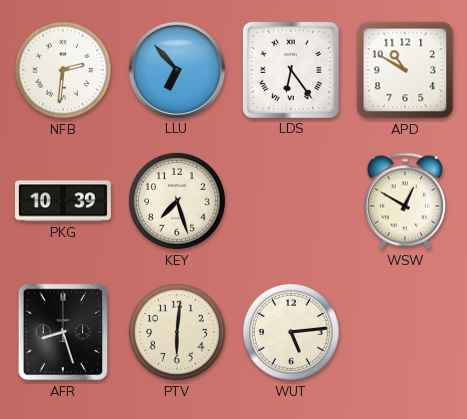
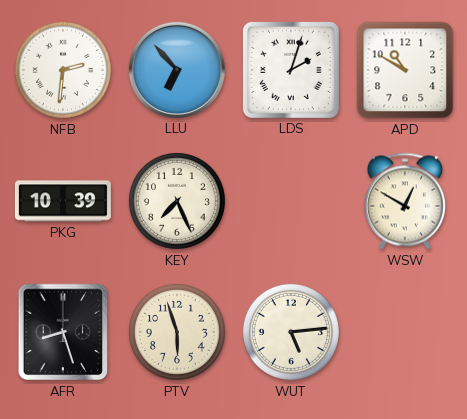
LDS: 6:24 -> 2:03
KEY: 7:27 -> 7:26
PTV: 6:01 -> 5:57
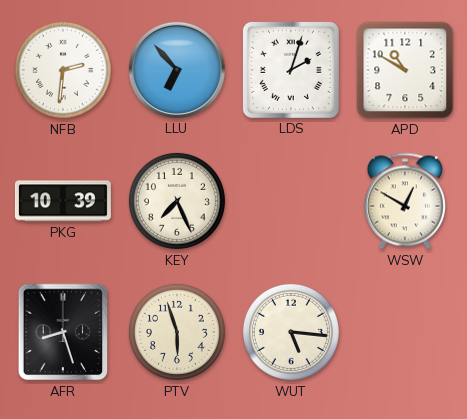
WUT: 5:14 -> 5:16
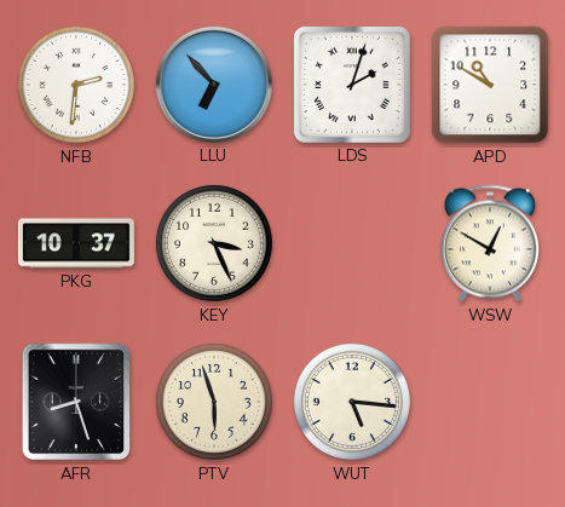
PKG: 10:39 -> 10:37
KEY: 7:26 -> 3:26
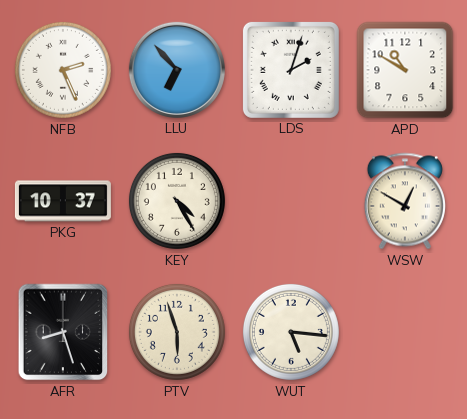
NFB: 2:31 -> 2:26
KEY: 3:26 -> 4:25
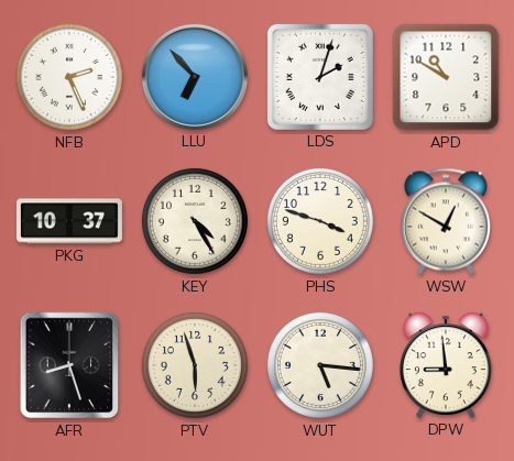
PHS: none -> 3:48
DPW: none -> 8:59
